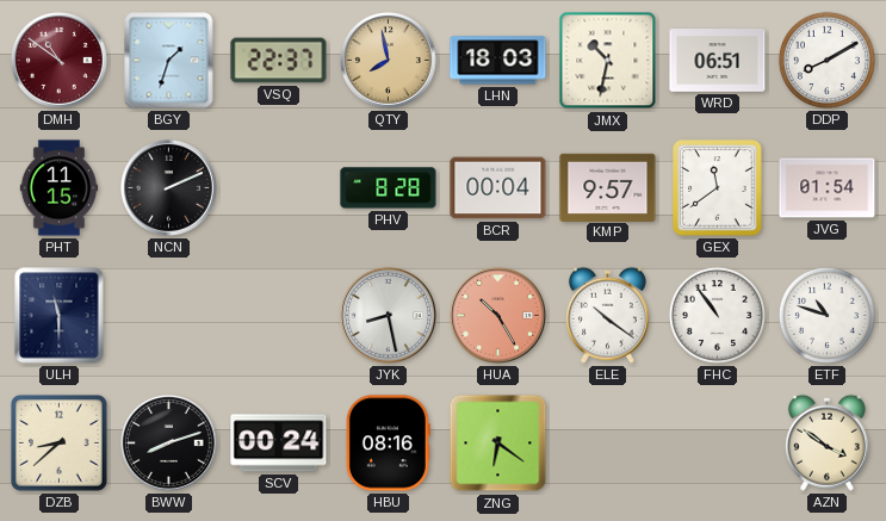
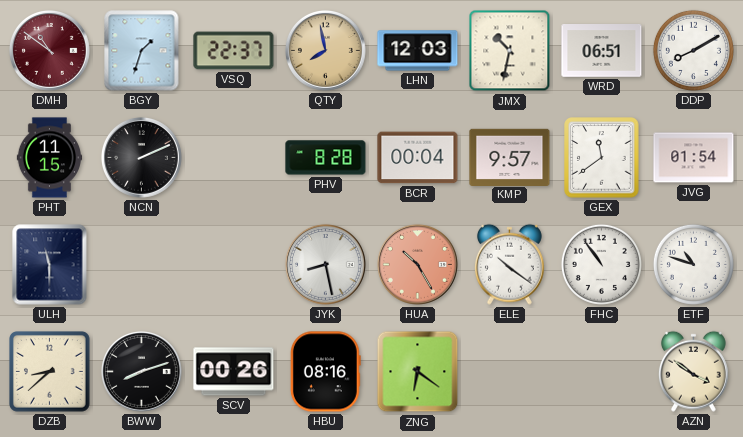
LHN: 18:03 -> 12:03
SCV: 00:24 -> 00:26
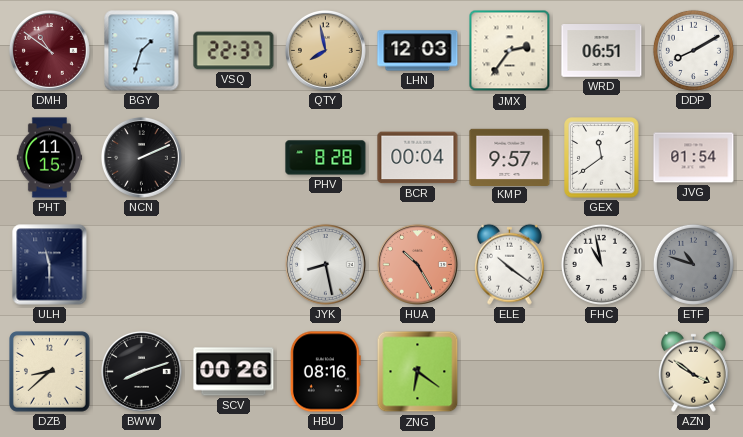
JMX: 10:32 -> 2:36
FHC: 10:54 -> 10:58
ETF dial: white -> grey
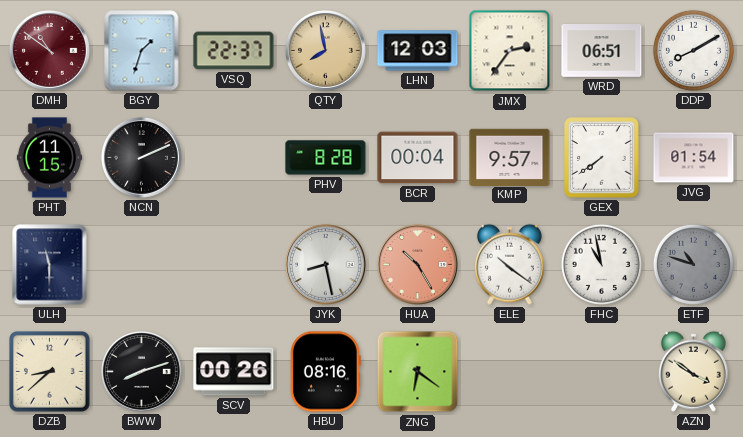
GEX: 11:39 -> 7:39
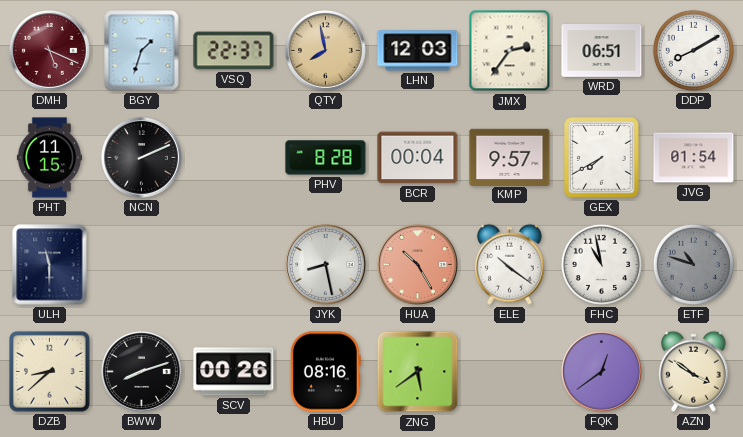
DMH: 10:51 -> 5:19
GEX: 7:39 -> 7:40
ZNG: 6:21 -> 5:39
FQK: none -> 12:39
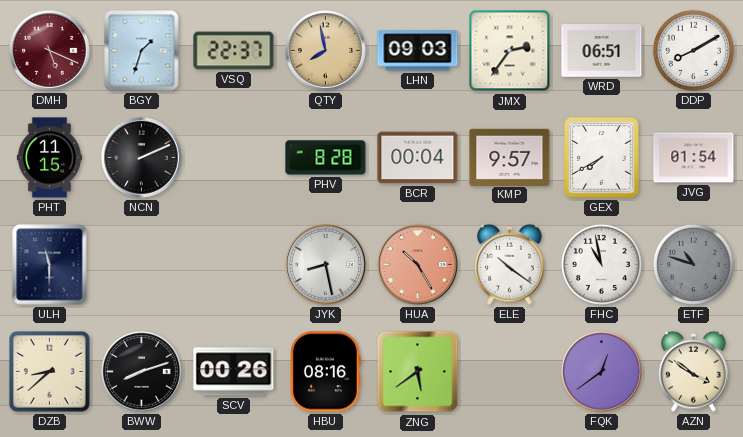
LHN: 12:03 -> 09:03
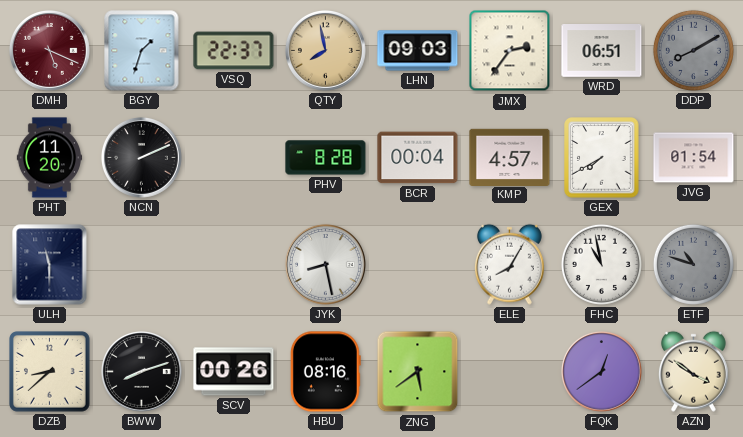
DDP dial: white -> grey
PHT: 11:15 -> 11:20
KMP: 9:57 -> 4:57
HUA: 10:25 -> none
ELE: 10:21 -> 8:05
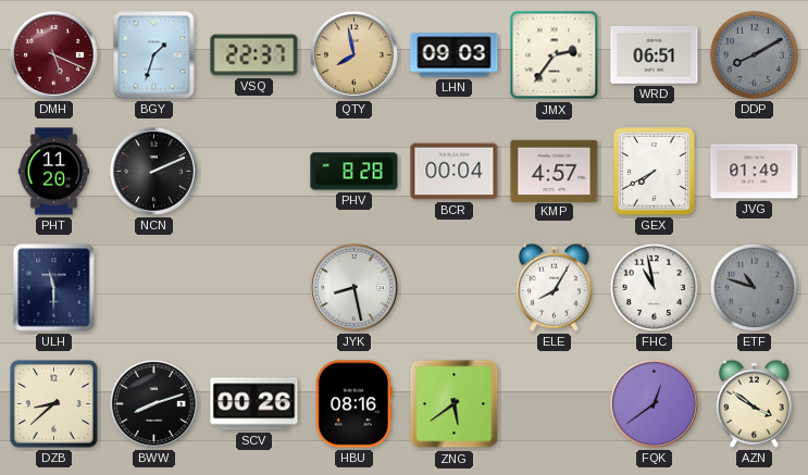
JVG: 01:54 -> 01:49
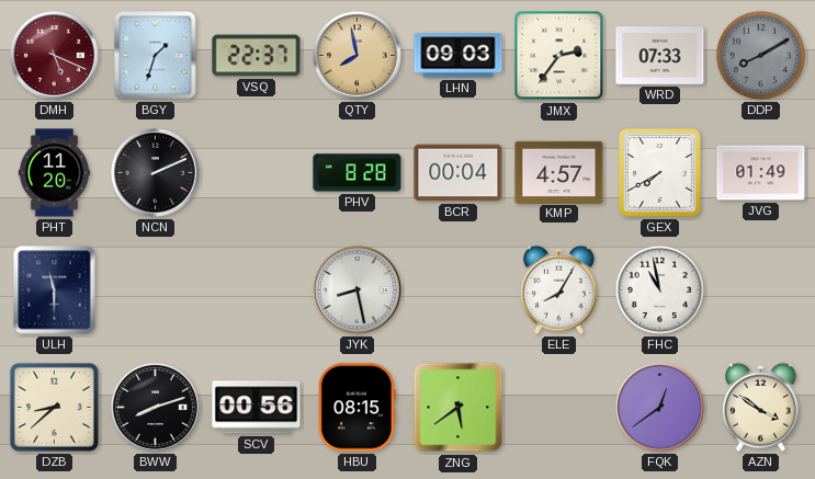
WRD: 06:51 -> 07:33
ETF: 10:48 -> none
SCV: 00:26 -> 00:56
HBU: 08:16 -> 08:15
